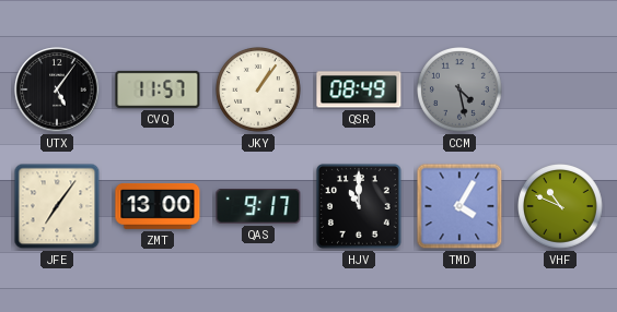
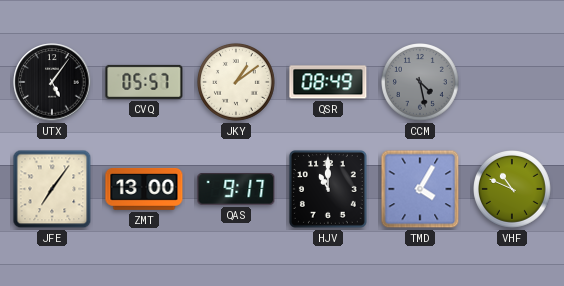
CVQ: 11:57 -> 05:57
JKY: 1:06 -> 1:09
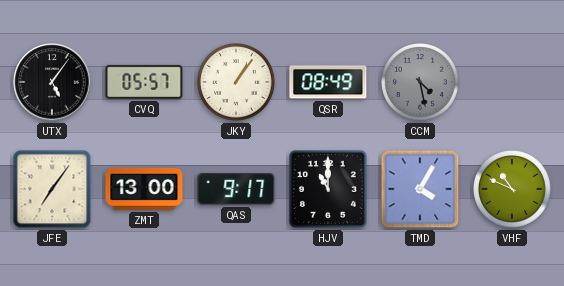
JKY: 1:09 -> 1:06
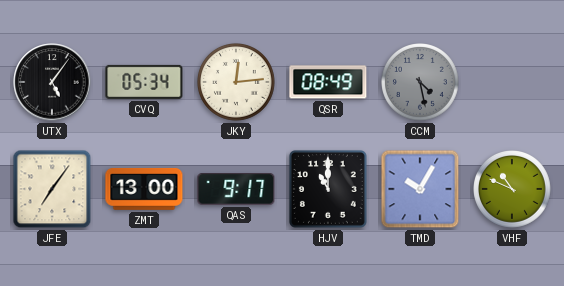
CVQ: 05:57 -> 05:34
JKY: 1:06 -> 12:14
TMD: 4:05 -> 10:05
